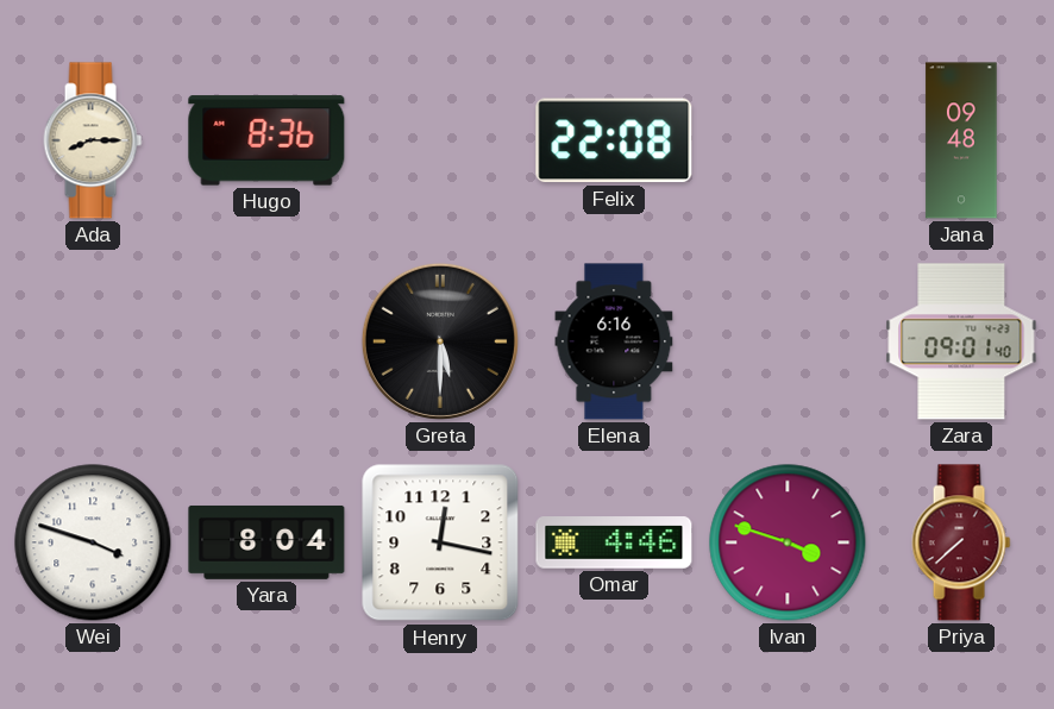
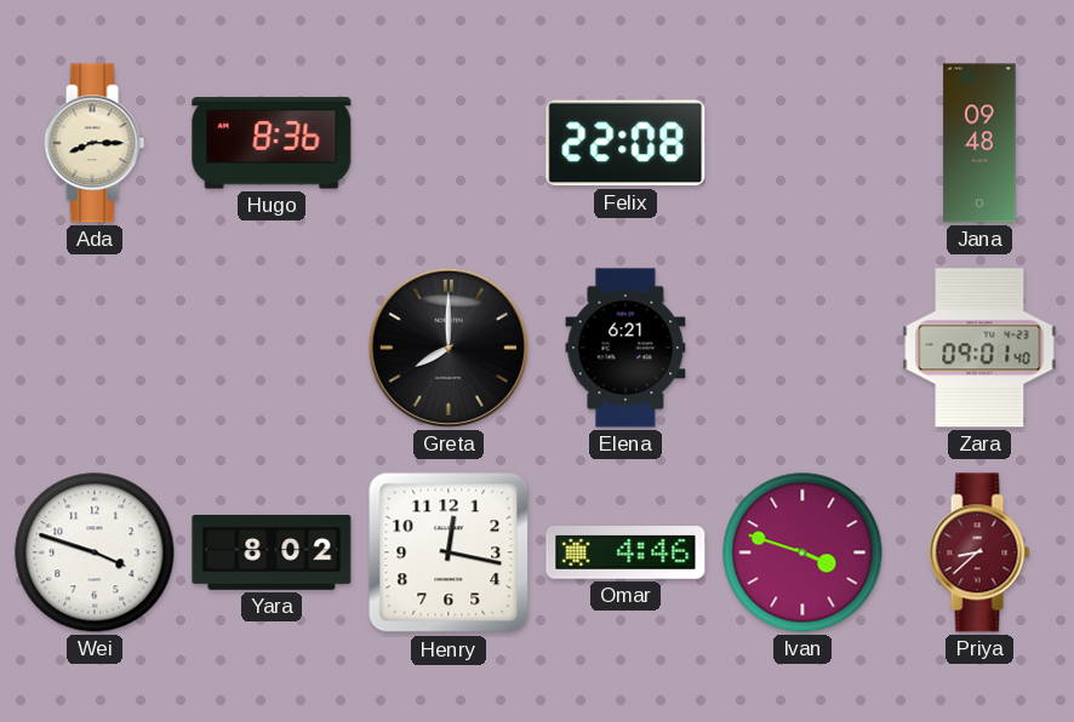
Greta: 5:30 -> 8:00
Elena: 6:16 -> 6:21
Yara: 8:04 -> 8:02
Priya: 7:38 -> 8:38
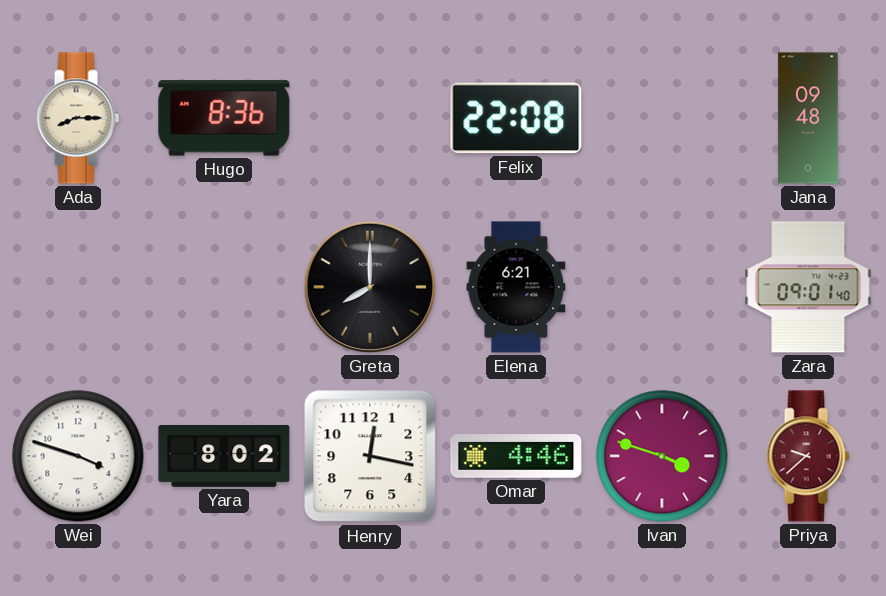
Priya: 8:38 -> 9:38
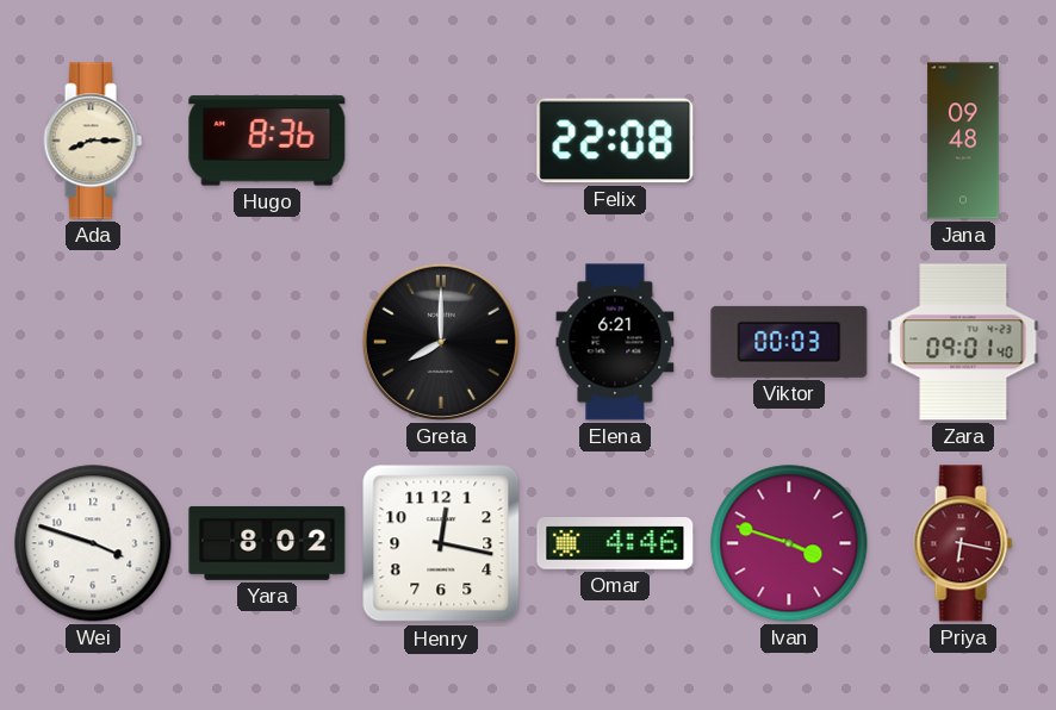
Viktor: none -> 00:03
Priya: 9:38 -> 6:17
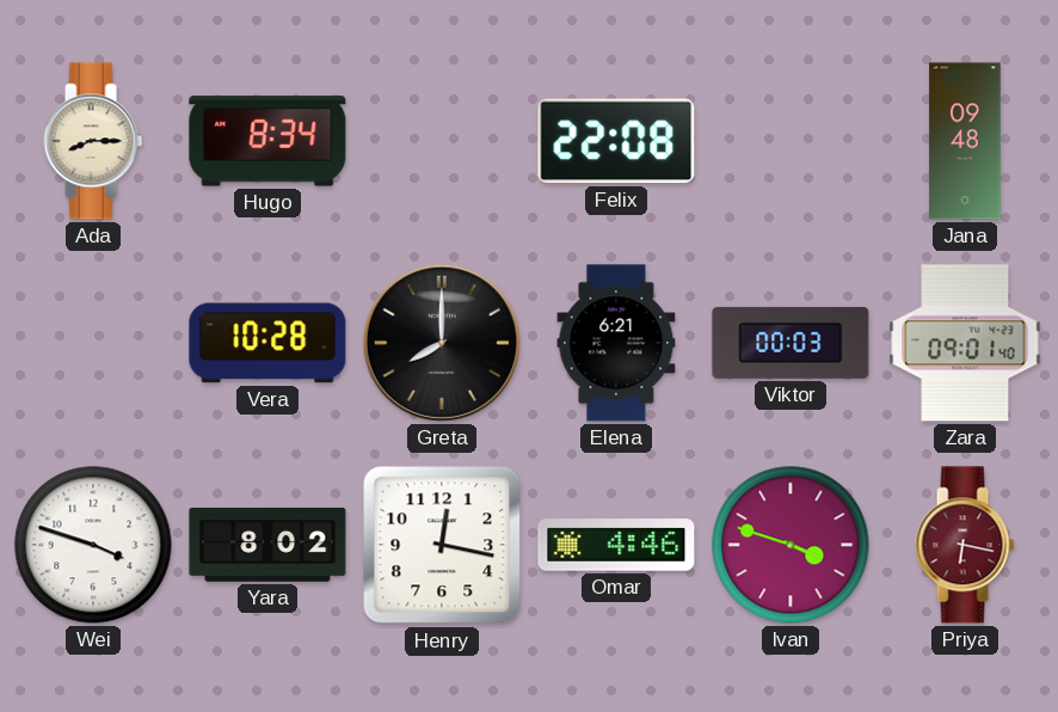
Hugo: 8:36 -> 8:34
Vera: none -> 10:28
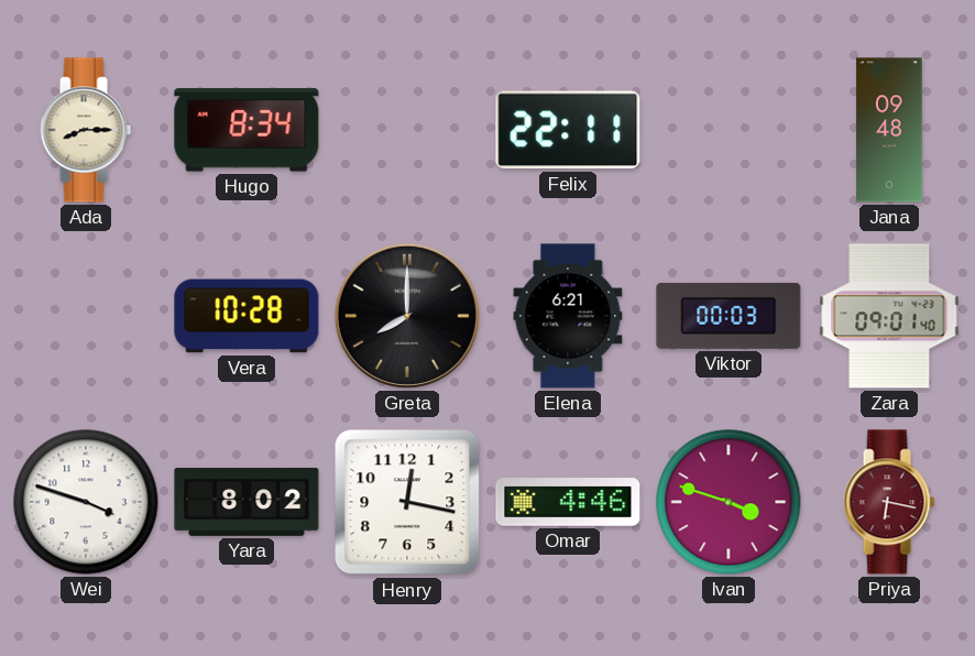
Felix: 22:08 -> 22:11
